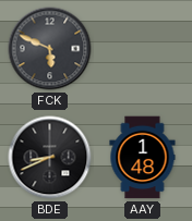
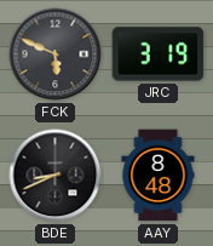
JRC: none -> 3:19
AAY: 1:48 -> 8:48
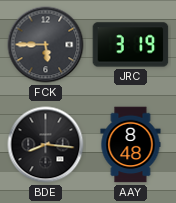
FCK: 5:49 -> 5:45
BDE: 8:41 -> 8:16
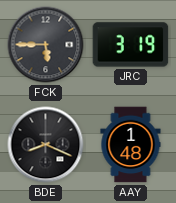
BDE: 8:16 -> 8:19
AAY: 8:48 -> 1:48
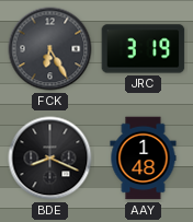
FCK: 5:45 -> 6:25
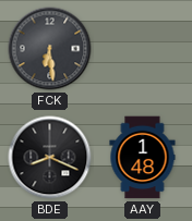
FCK: 6:25 -> 6:29
JRC: 3:19 -> none
